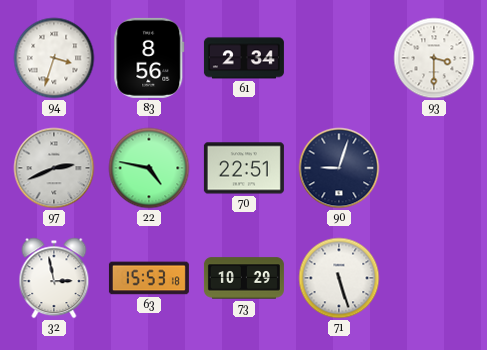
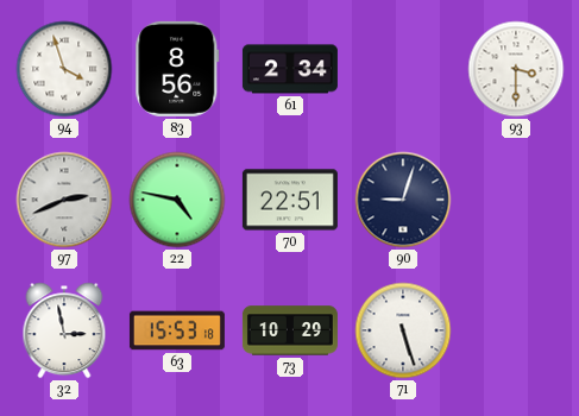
94: 3:33 -> 3:57
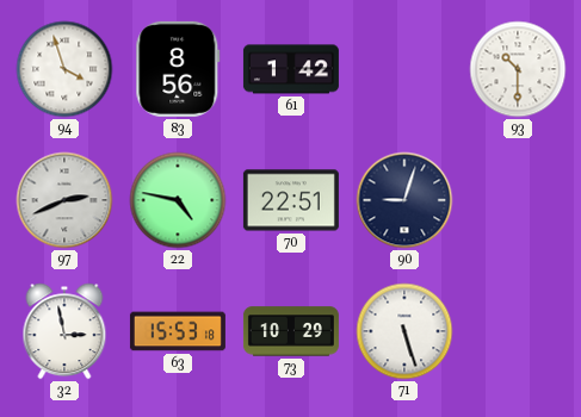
61: 2:34 -> 1:42
93: 3:30 -> 10:30
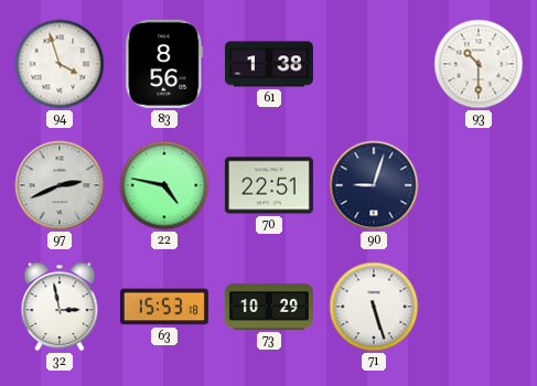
61: 1:42 -> 1:38
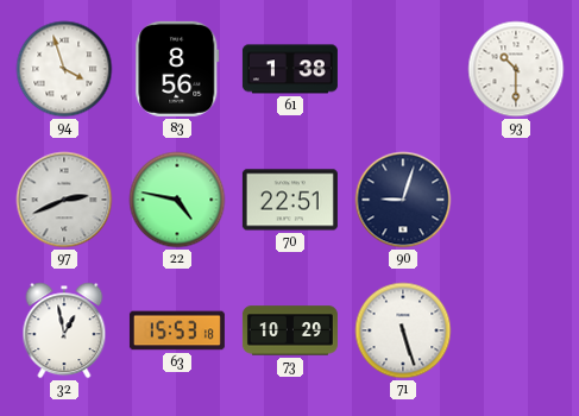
32: 2:58 -> 12:58
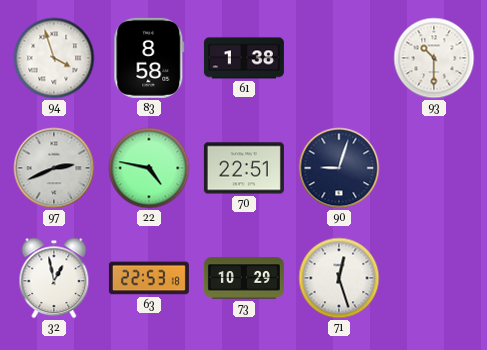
83: 8:56 -> 8:58
63: 15:53 -> 22:53
71: 5:27 -> 12:27
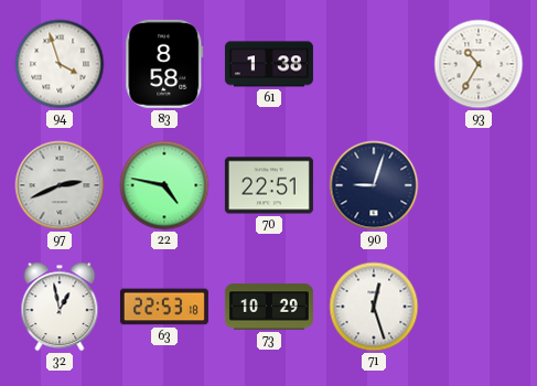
93: 10:30 -> 10:35
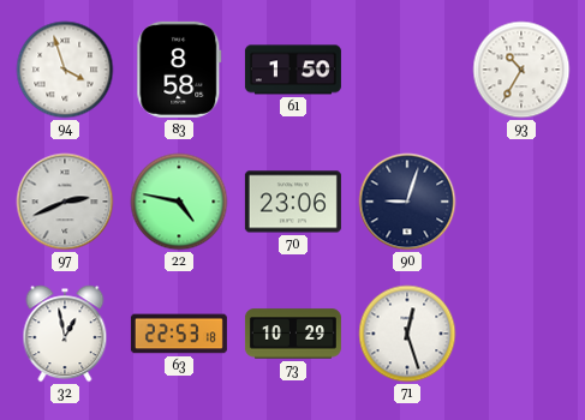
61: 1:38 -> 1:50
70: 22:51 -> 23:06
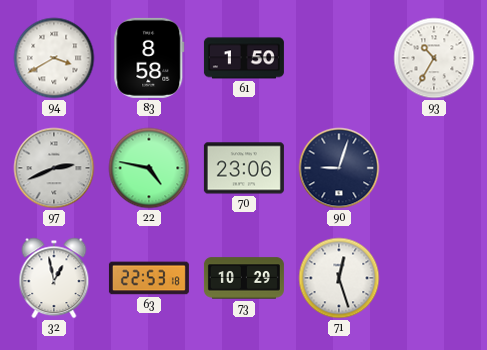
94: 3:57 -> 3:40
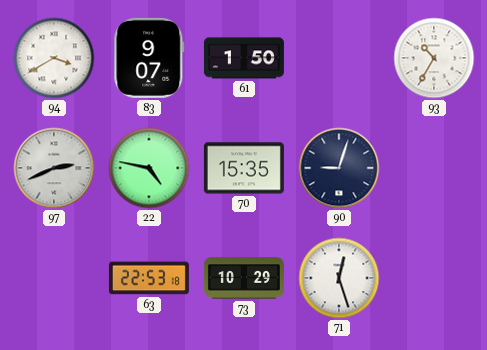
83: 8:58 -> 9:07
70: 23:06 -> 15:35
32: 12:58 -> none
